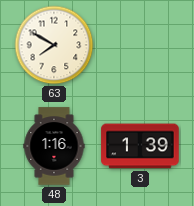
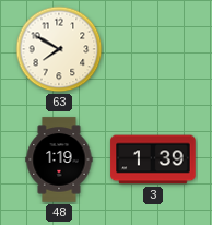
48: 1:16 -> 1:19
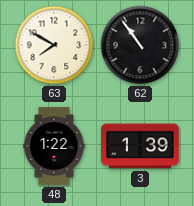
62: none -> 10:54
48: 1:19 -> 1:22
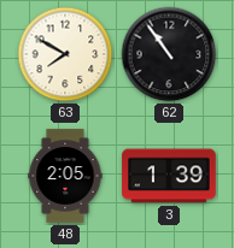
48: 1:22 -> 2:05
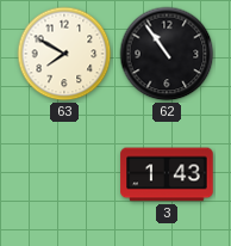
48: 2:05 -> none
3: 1:39 -> 1:43
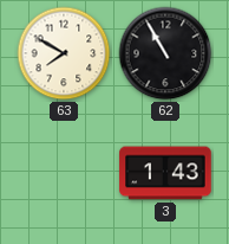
62: 10:54 -> 10:55
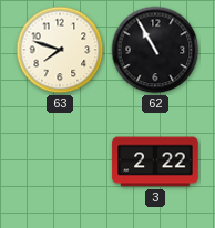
63: 7:50 -> 7:48
3: 1:43 -> 2:22
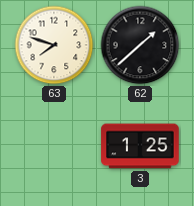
62: 10:55 -> 1:38
3: 2:22 -> 1:25
